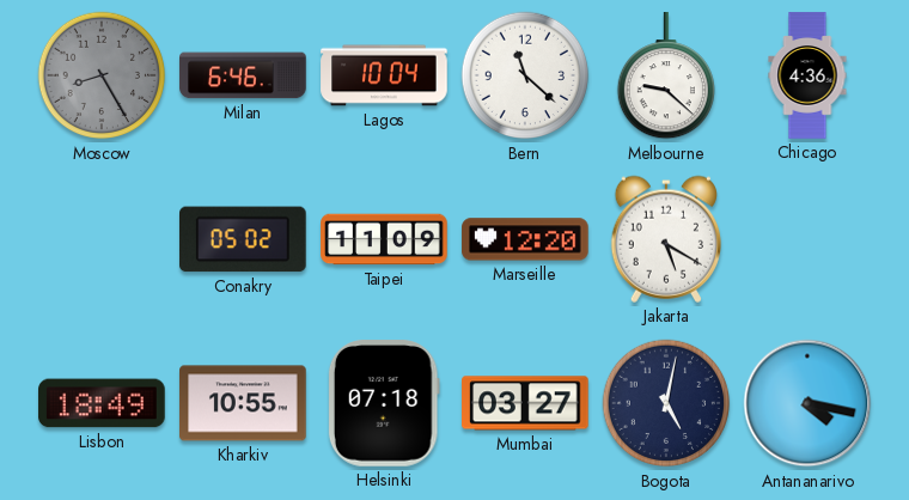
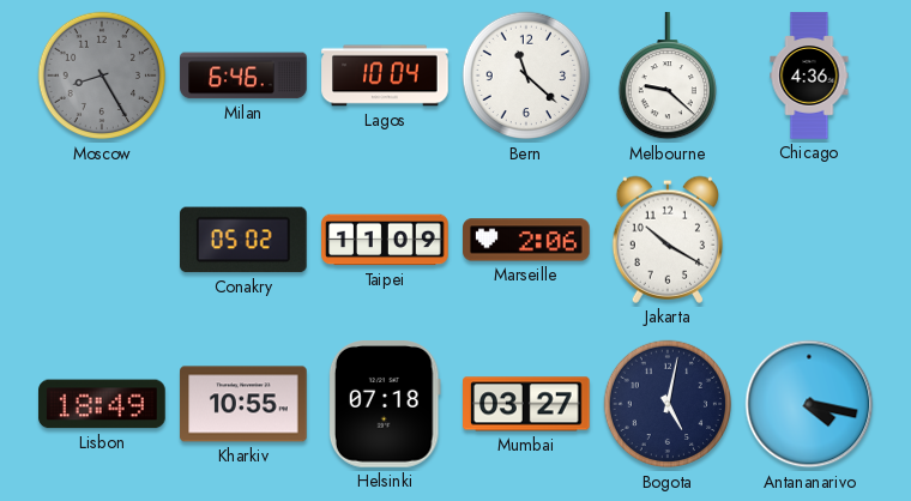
Marseille: 12:20 -> 2:06
Jakarta: 5:20 -> 10:20
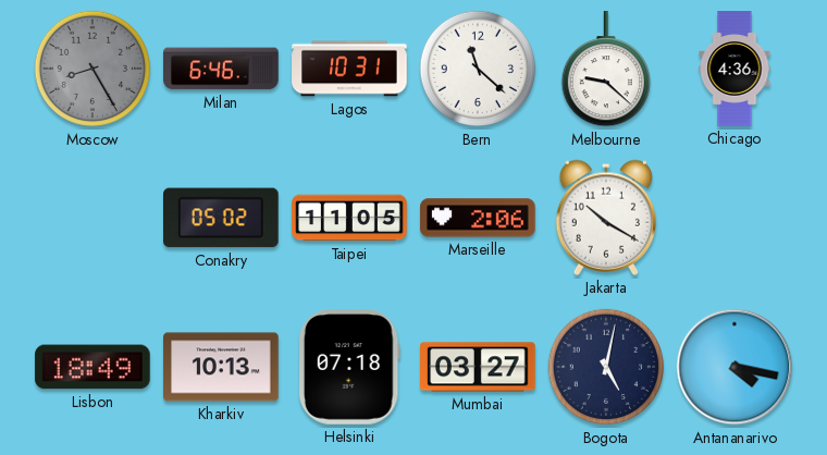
Lagos: 10:04 -> 10:31
Taipei: 11:09 -> 11:05
Kharkiv: 10:55 -> 10:13
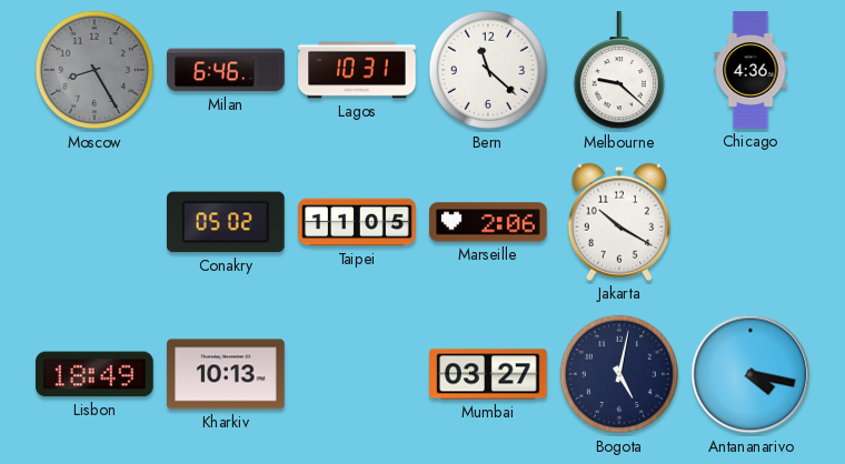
Helsinki: 07:18 -> none
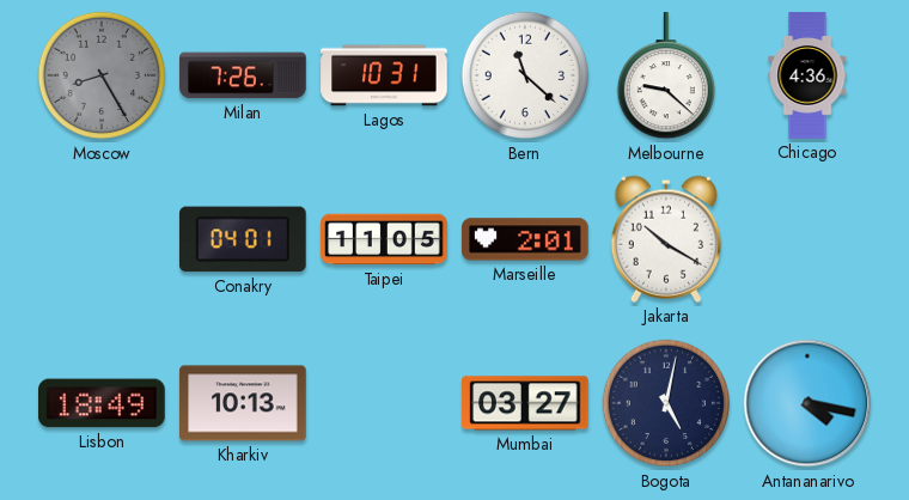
Milan: 6:46 -> 7:26
Conakry: 05:02 -> 04:01
Marseille: 2:06 -> 2:01
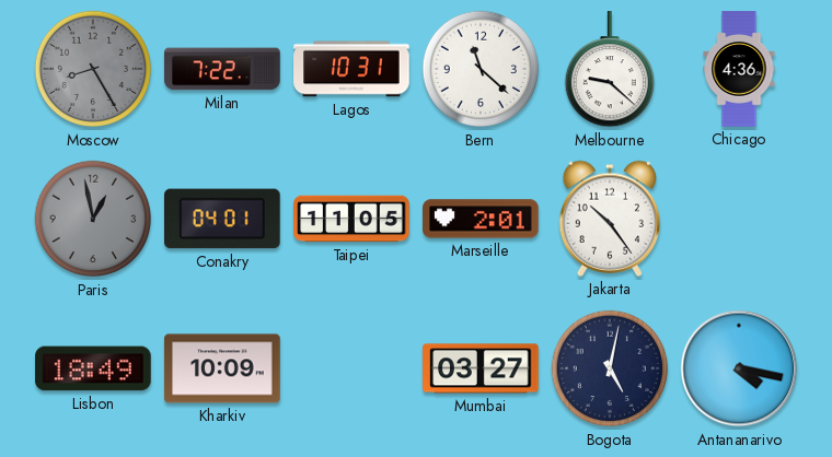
Milan: 7:26 -> 7:22
Paris: none -> 12:58
Jakarta: 10:20 -> 10:24
Kharkiv: 10:13 -> 10:09
